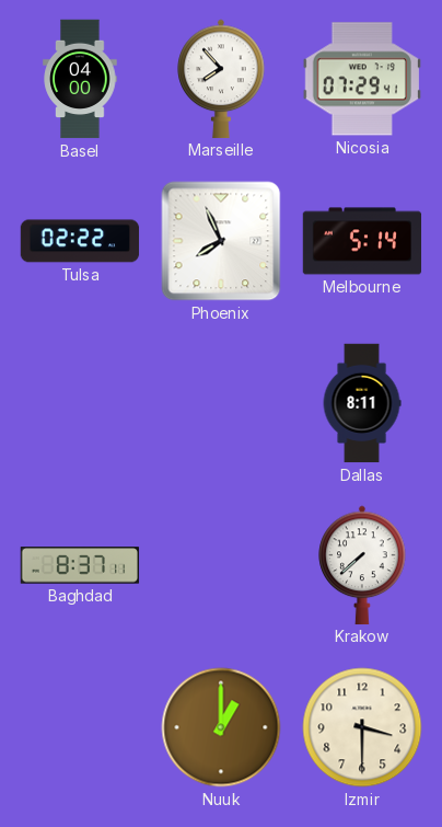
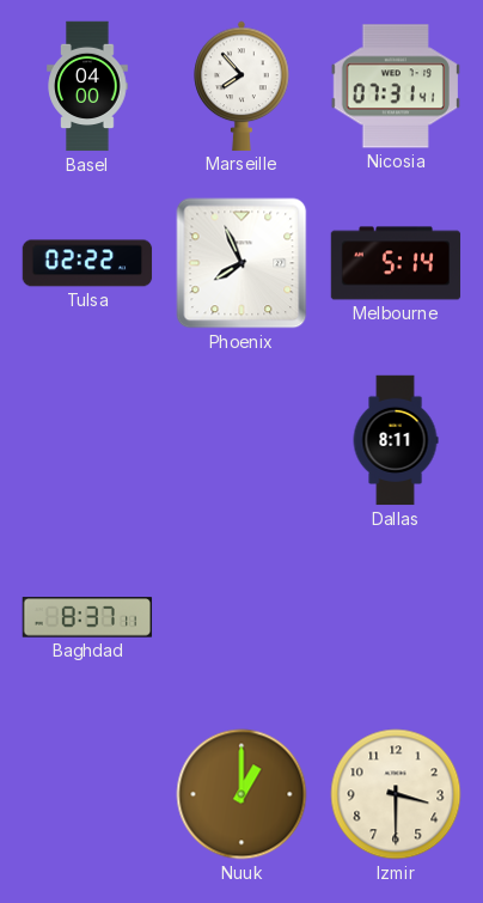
Nicosia: 07:29 -> 07:31
Krakow: 7:38 -> none
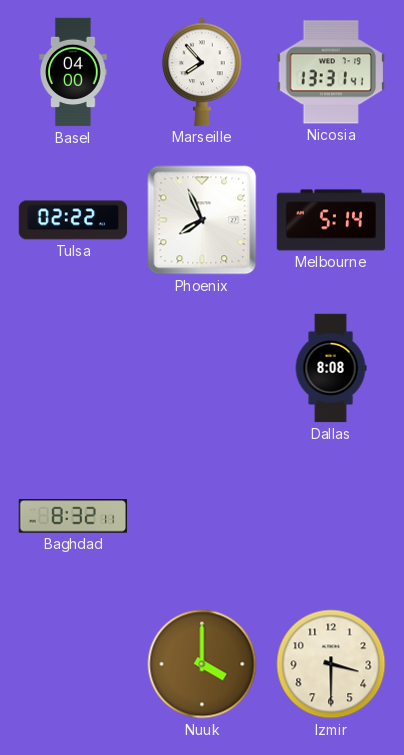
Nicosia: 07:31 -> 13:31
Dallas: 8:11 -> 8:08
Baghdad: 8:37 -> 8:32
Nuuk: 1:00 -> 4:00
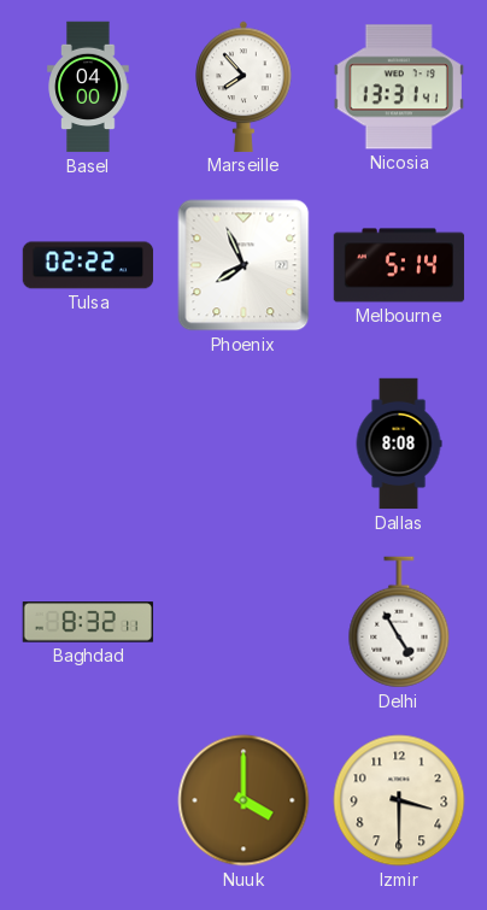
Delhi: none -> 4:55
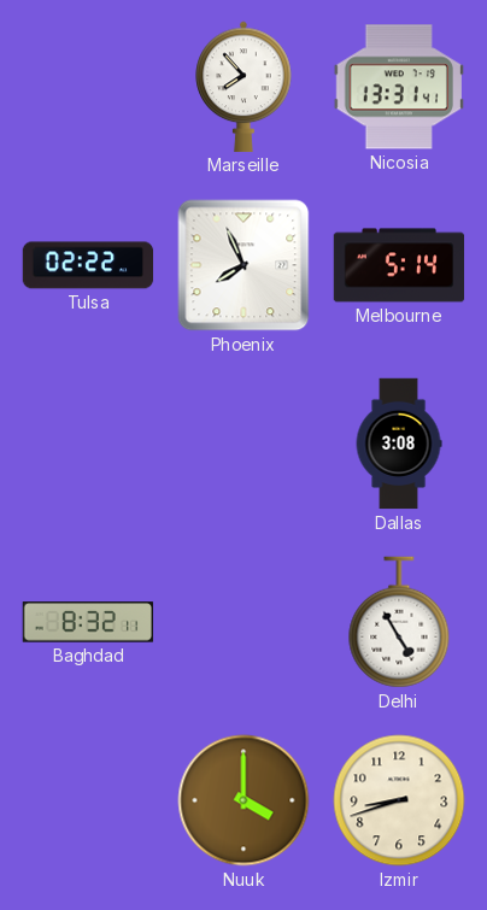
Basel: 04:00 -> none
Dallas: 8:08 -> 3:08
Izmir: 3:30 -> 8:42
